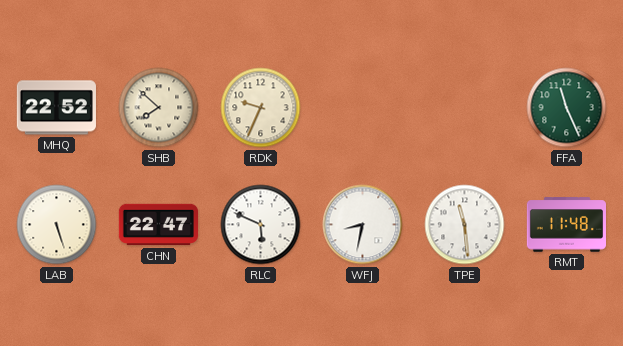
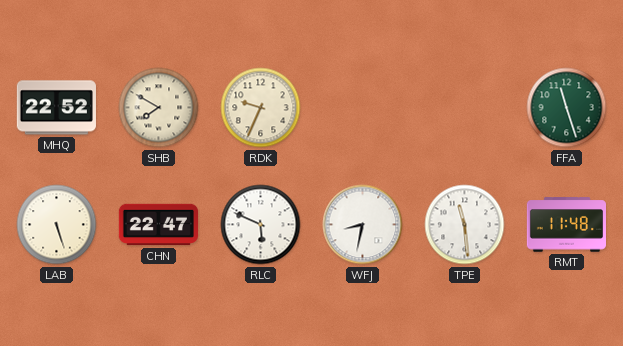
SHB: 7:52 -> 7:50
FFA: 11:26 -> 11:27
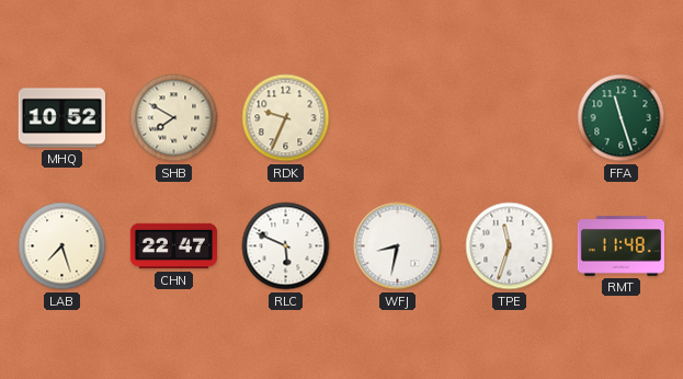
MHQ: 22:52 -> 10:52
LAB: 5:27 -> 7:27
TPE: 11:29 -> 11:33
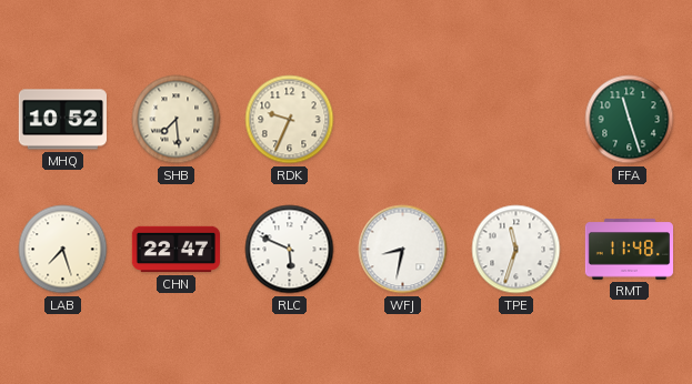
SHB: 7:50 -> 7:29
